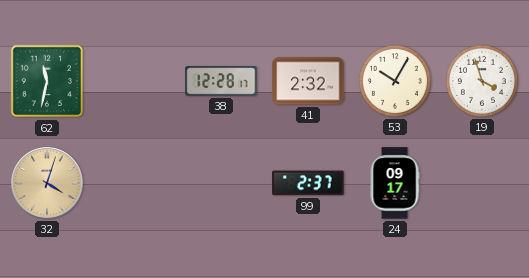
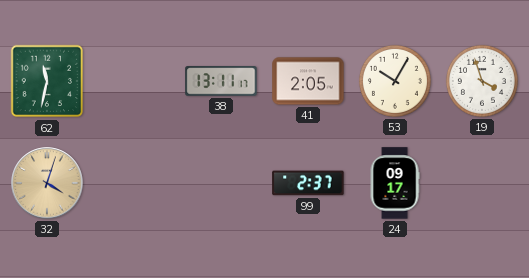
38: 12:28 -> 13:11
41: 2:32 -> 2:05
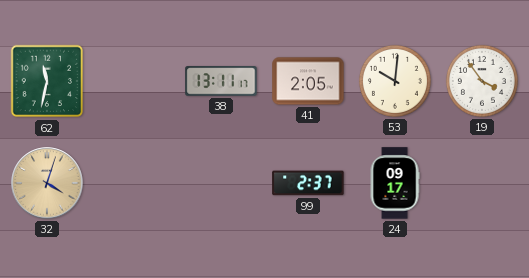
53: 10:05 -> 10:01
19: 3:57 -> 3:54
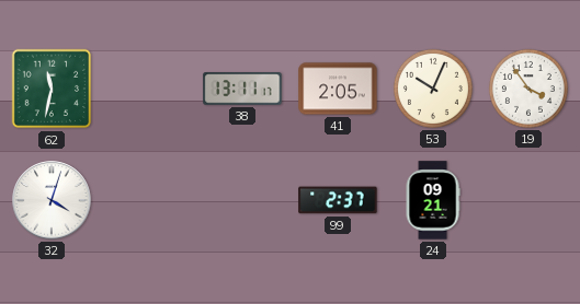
53: 10:01 -> 10:04
32 dial: champagne -> white
24: 09:17 -> 09:21
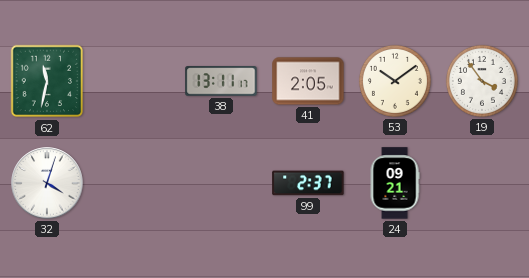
53: 10:04 -> 10:09
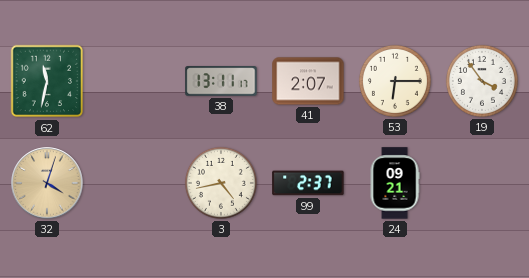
41: 2:05 -> 2:07
53: 10:09 -> 6:15
32 dial: white -> champagne
3: none -> 4:43
